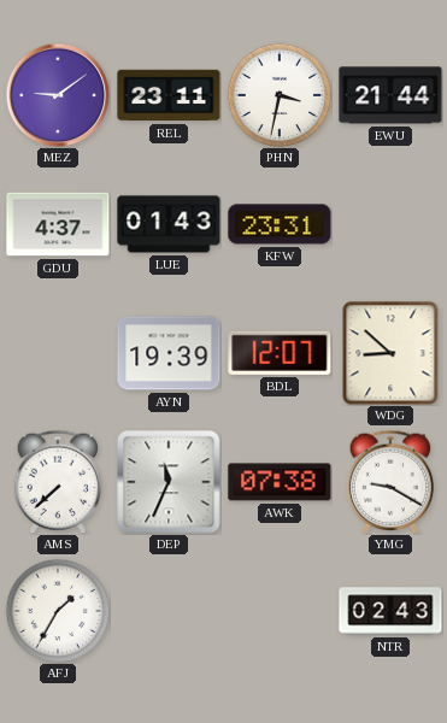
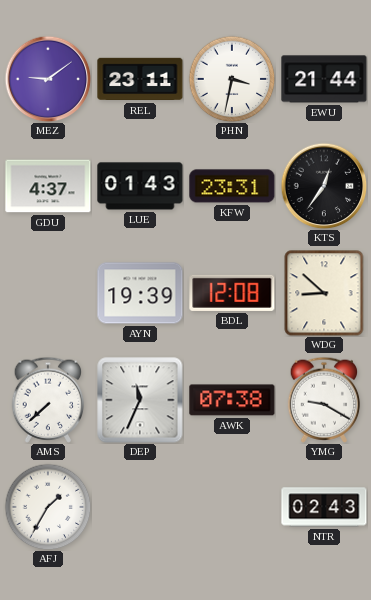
KTS: none -> 12:36
BDL: 12:07 -> 12:08
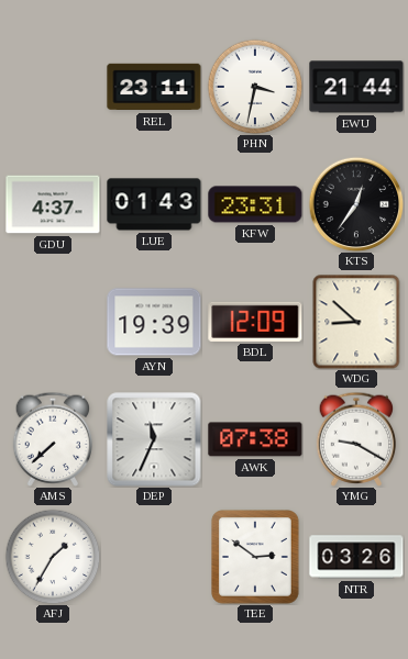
MEZ: 9:09 -> none
BDL: 12:08 -> 12:09
TEE: none -> 2:51
NTR: 02:43 -> 03:26
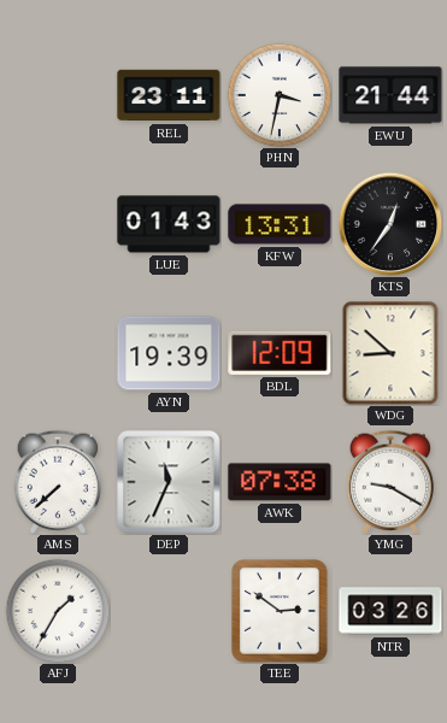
GDU: 4:37 -> none
KFW: 23:31 -> 13:31
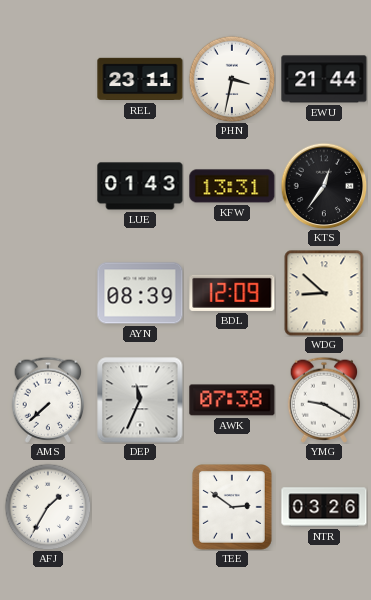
AYN: 19:39 -> 08:39
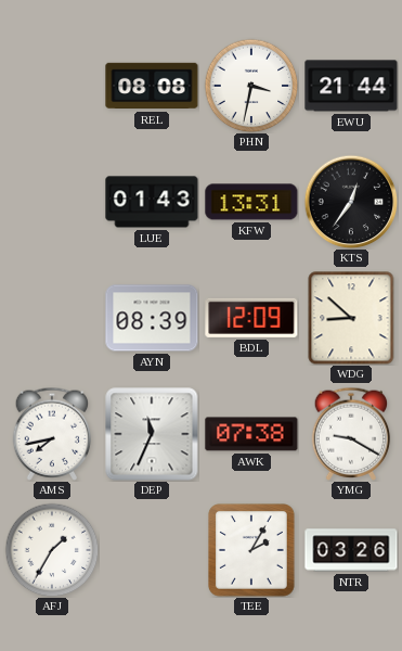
REL: 23:11 -> 08:08
AMS: 7:38 -> 7:43
TEE: 2:51 -> 2:05
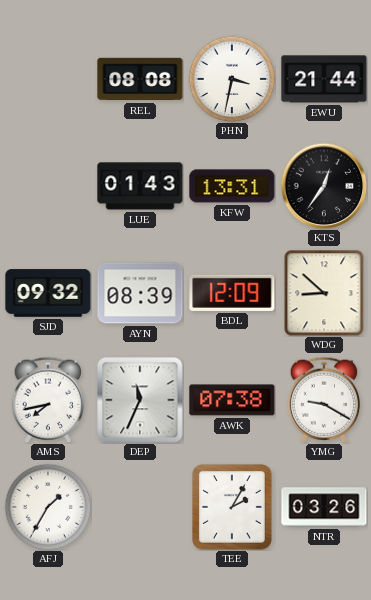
SJD: none -> 09:32
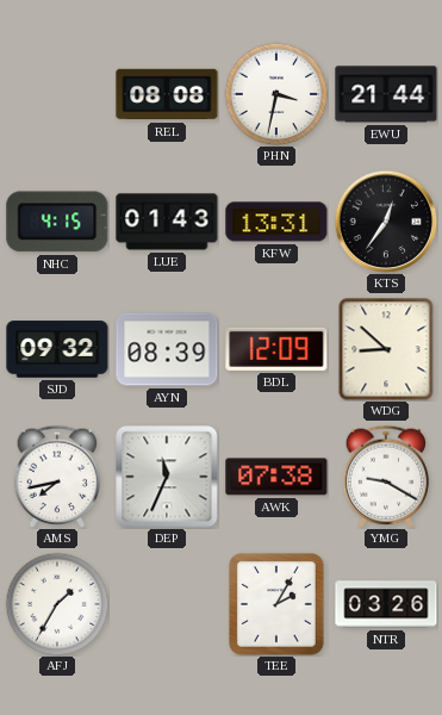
NHC: none -> 4:15
